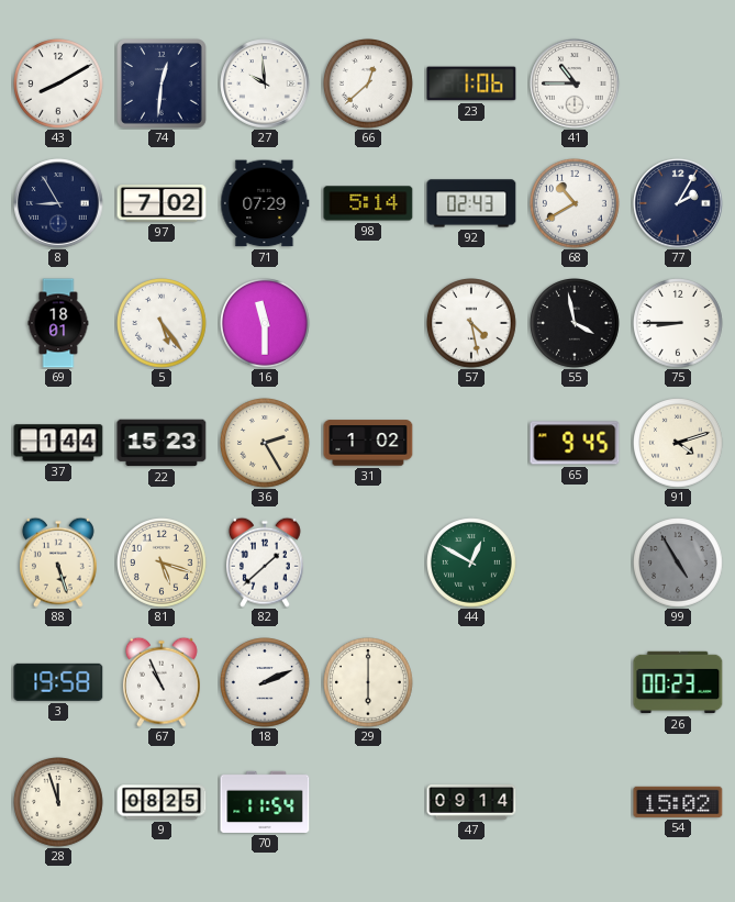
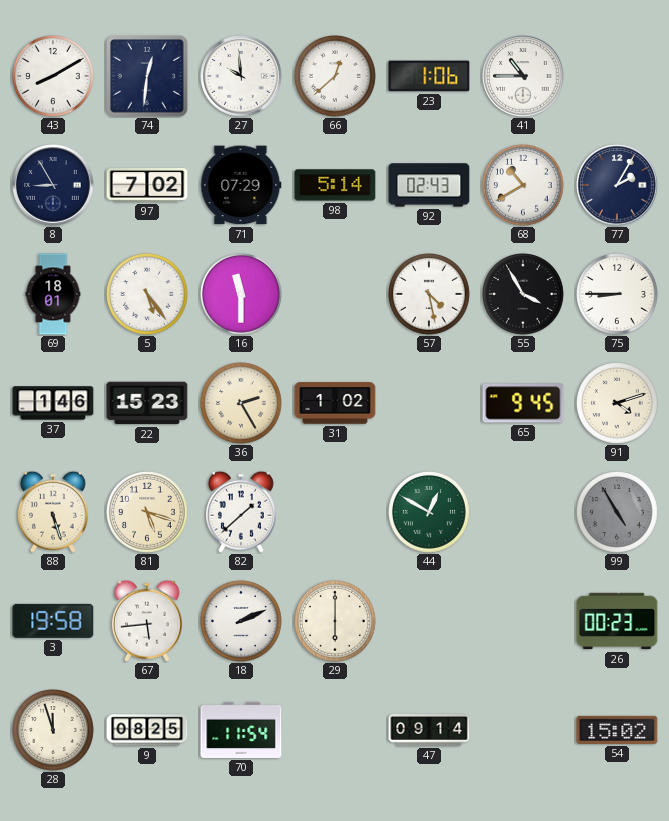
55: 3:58 -> 3:55
37: 1:44 -> 1:46
67: 10:56 -> 5:44
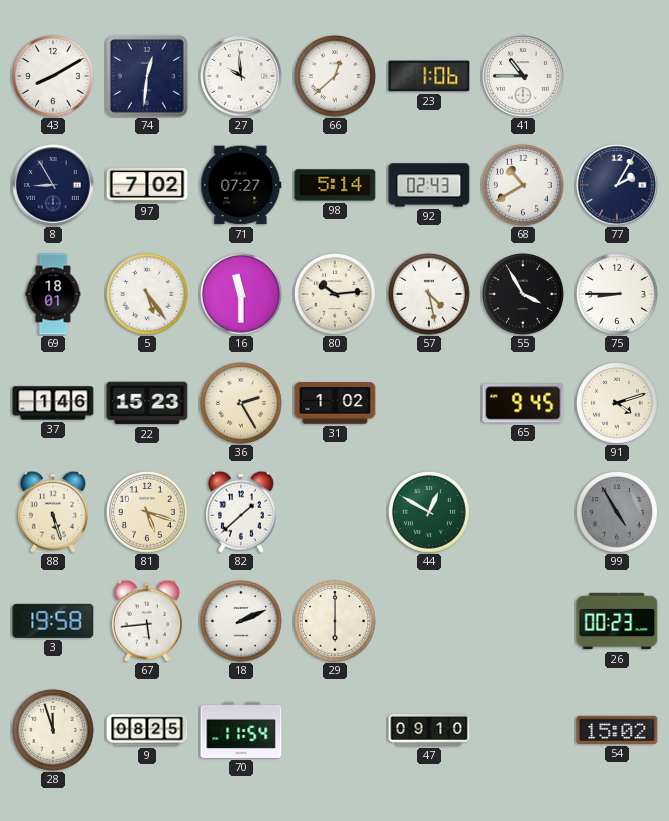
71: 07:29 -> 07:27
80: none -> 10:14
47: 09:14 -> 09:10
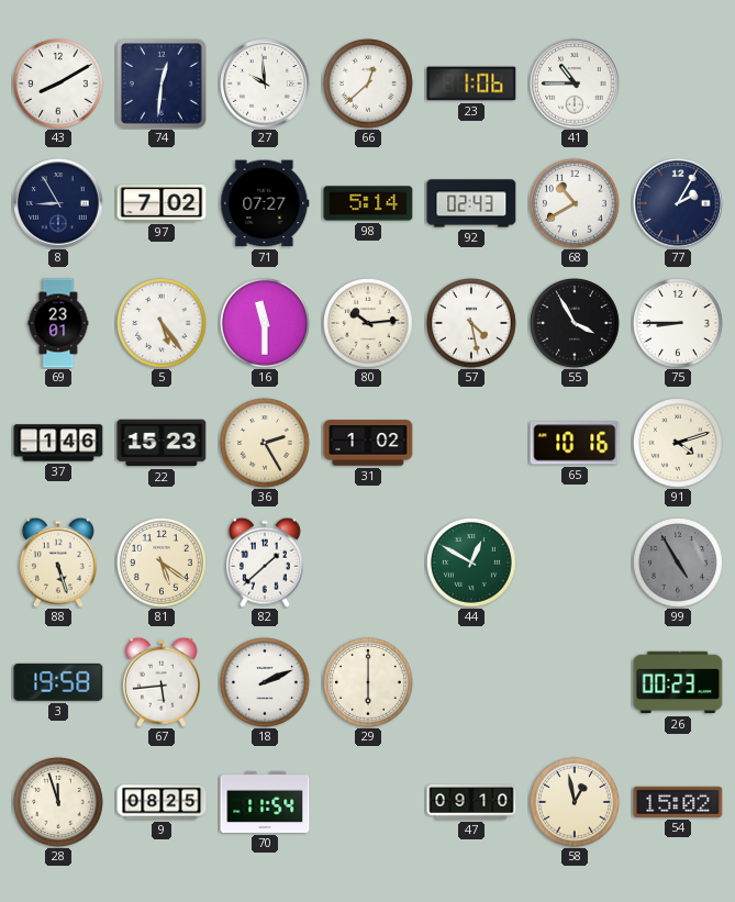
69: 18:01 -> 23:01
65: 9:45 -> 10:16
81: 5:18 -> 5:21
58: none -> 12:58
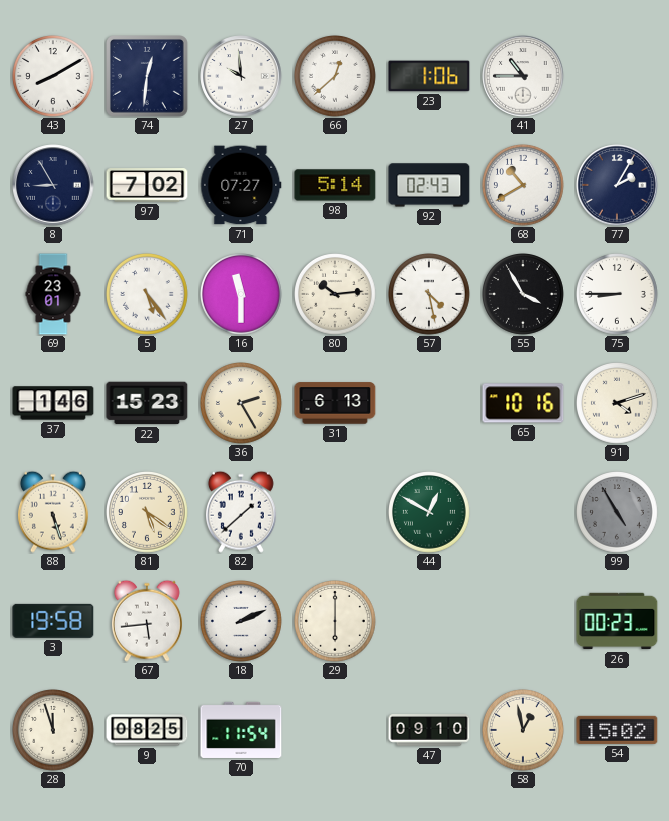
31: 1:02 -> 6:13
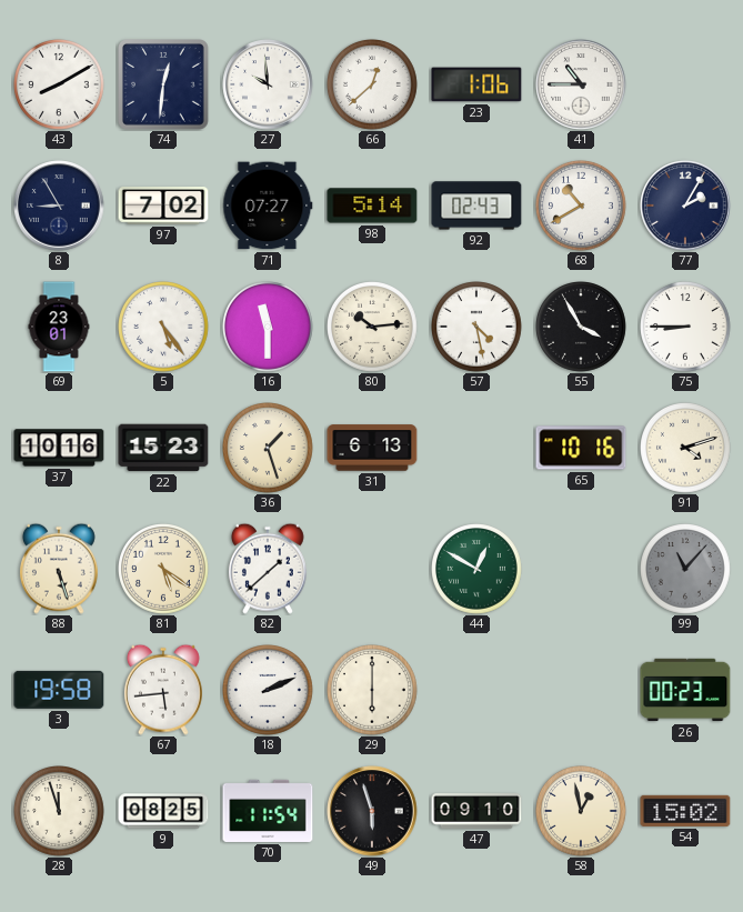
37: 1:46 -> 10:16
36: 2:25 -> 1:27
99: 4:55 -> 11:07
49: none -> 5:57
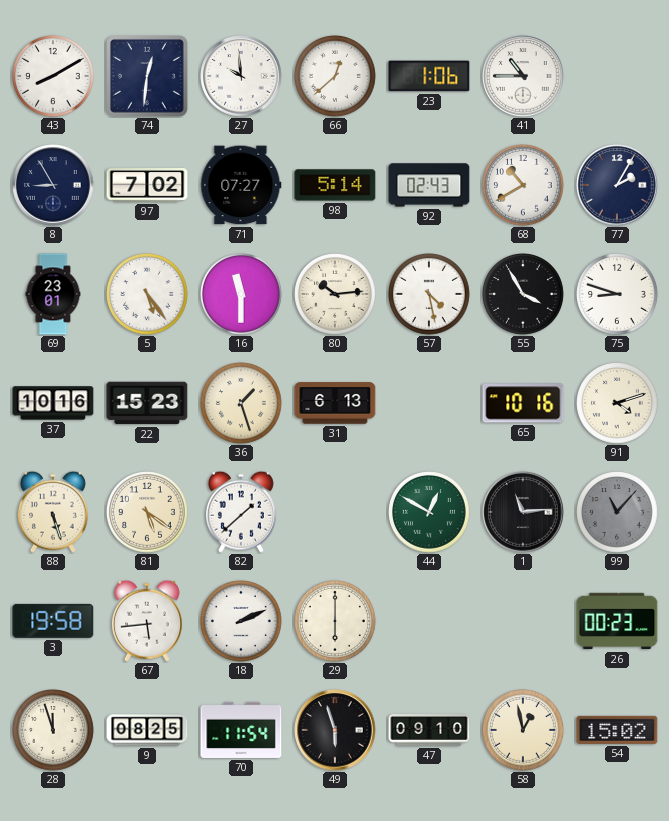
75: 8:45 -> 8:48
1: none -> 11:14
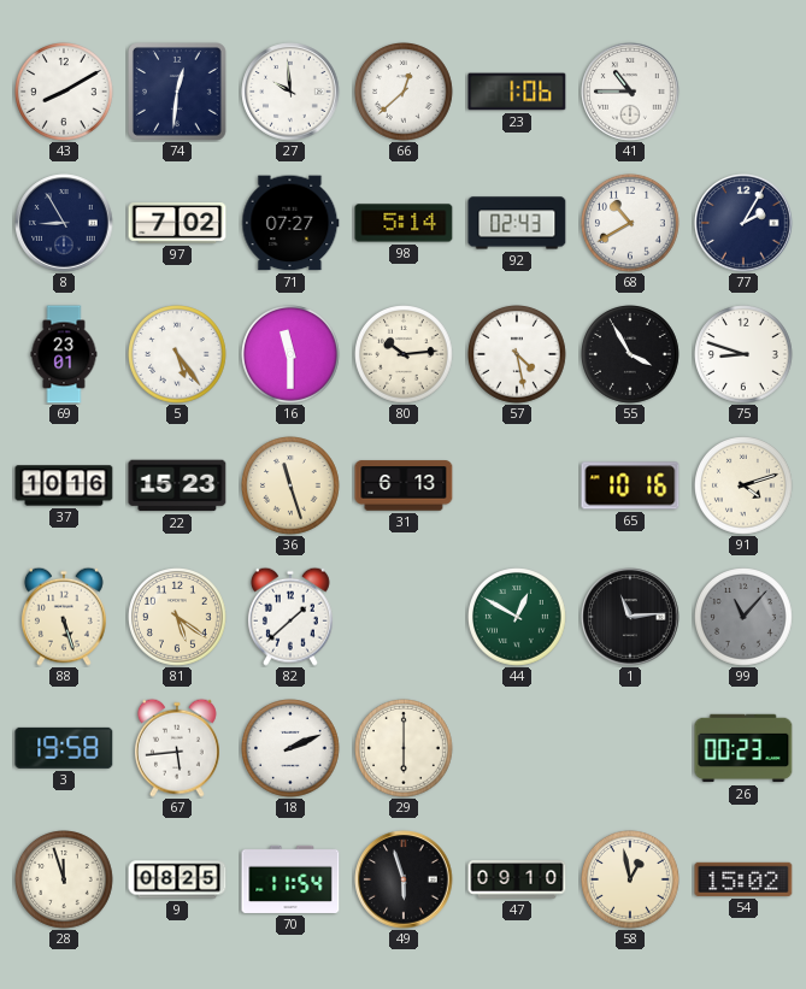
36: 1:27 -> 11:27
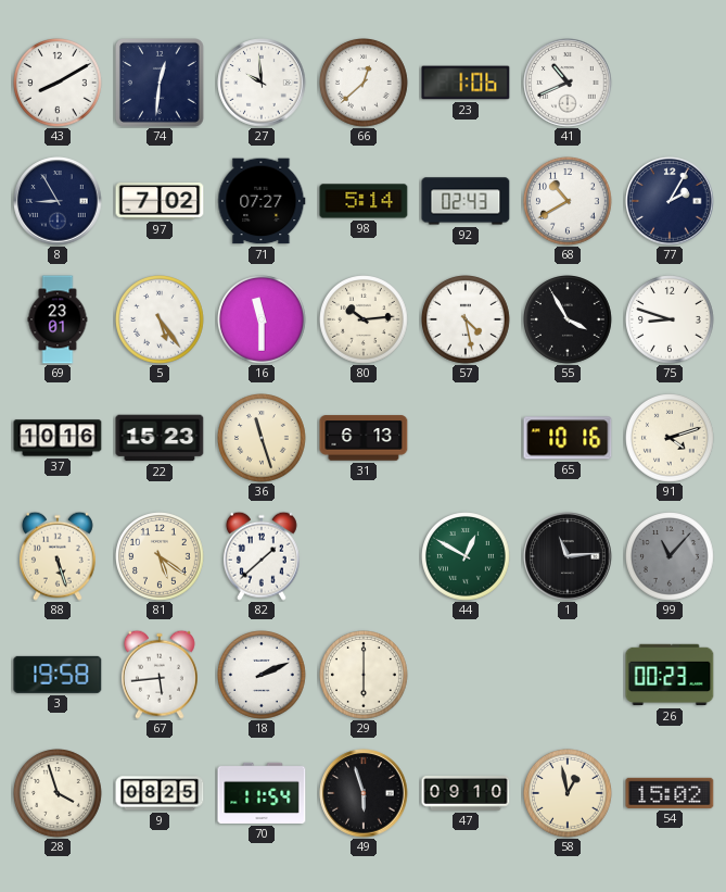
41: 10:45 -> 10:41
28: 11:57 -> 3:57
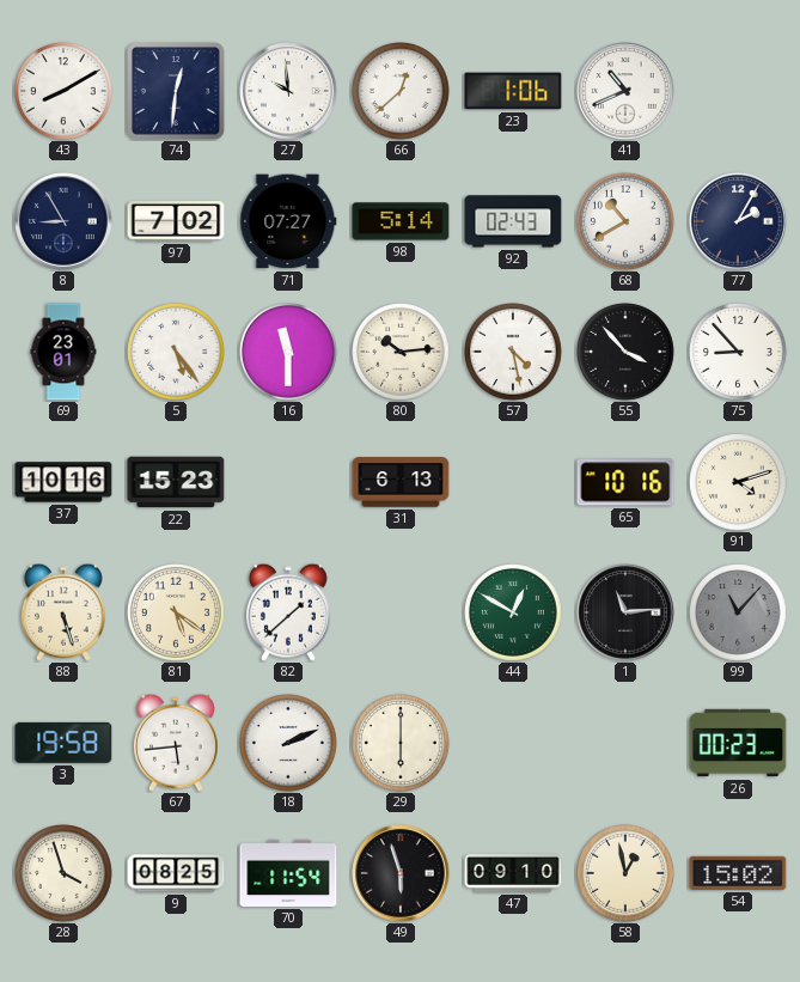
55: 3:55 -> 3:53
75: 8:48 -> 8:53
36: 11:27 -> none
